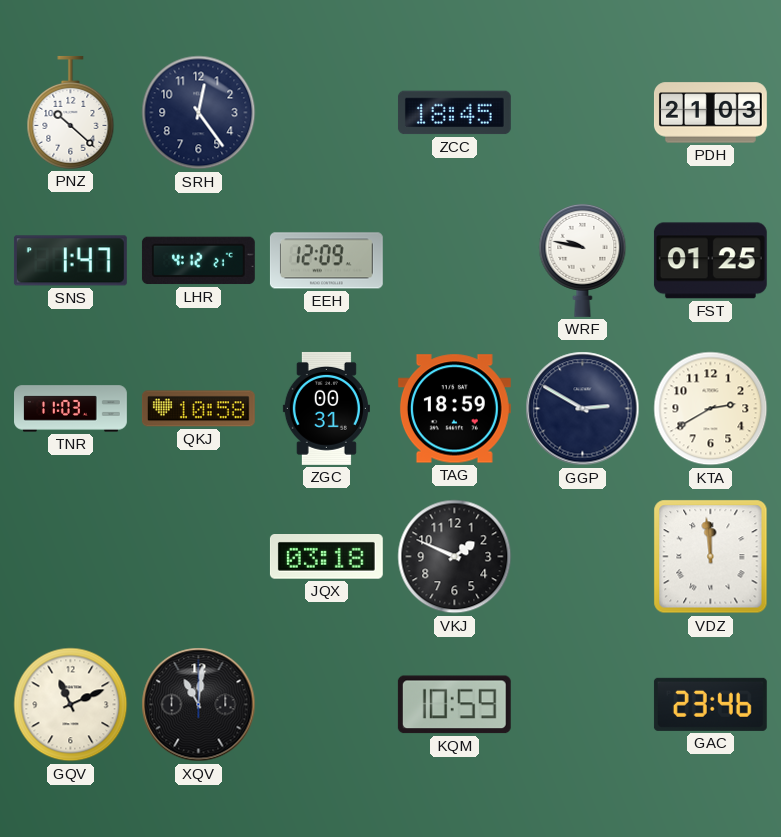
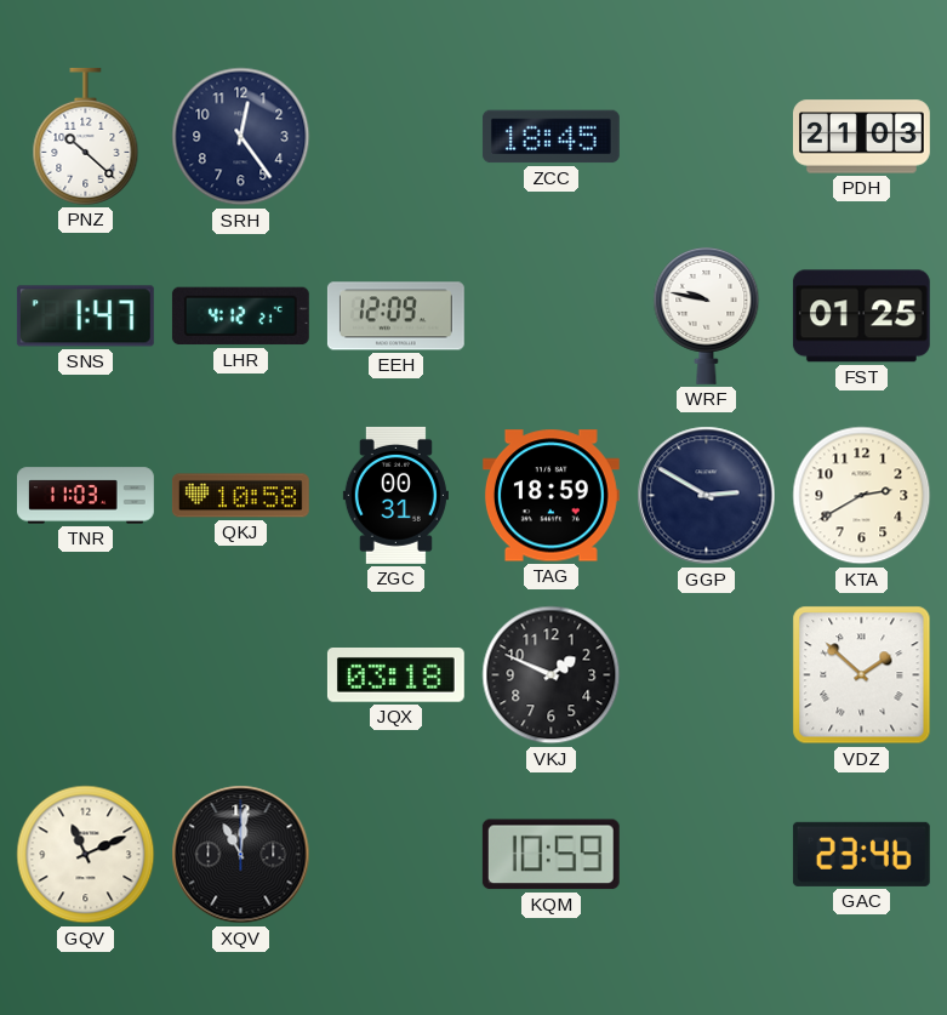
VDZ: 11:59 -> 1:52
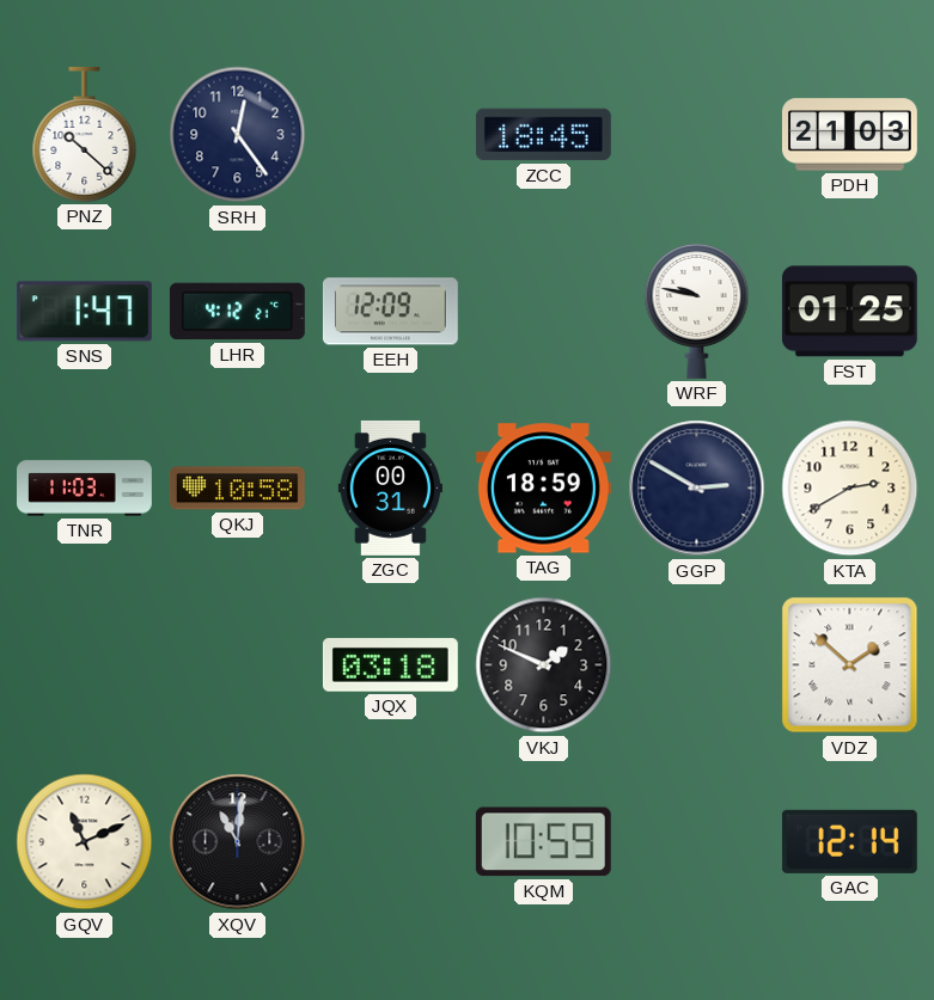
GAC: 23:46 -> 12:14
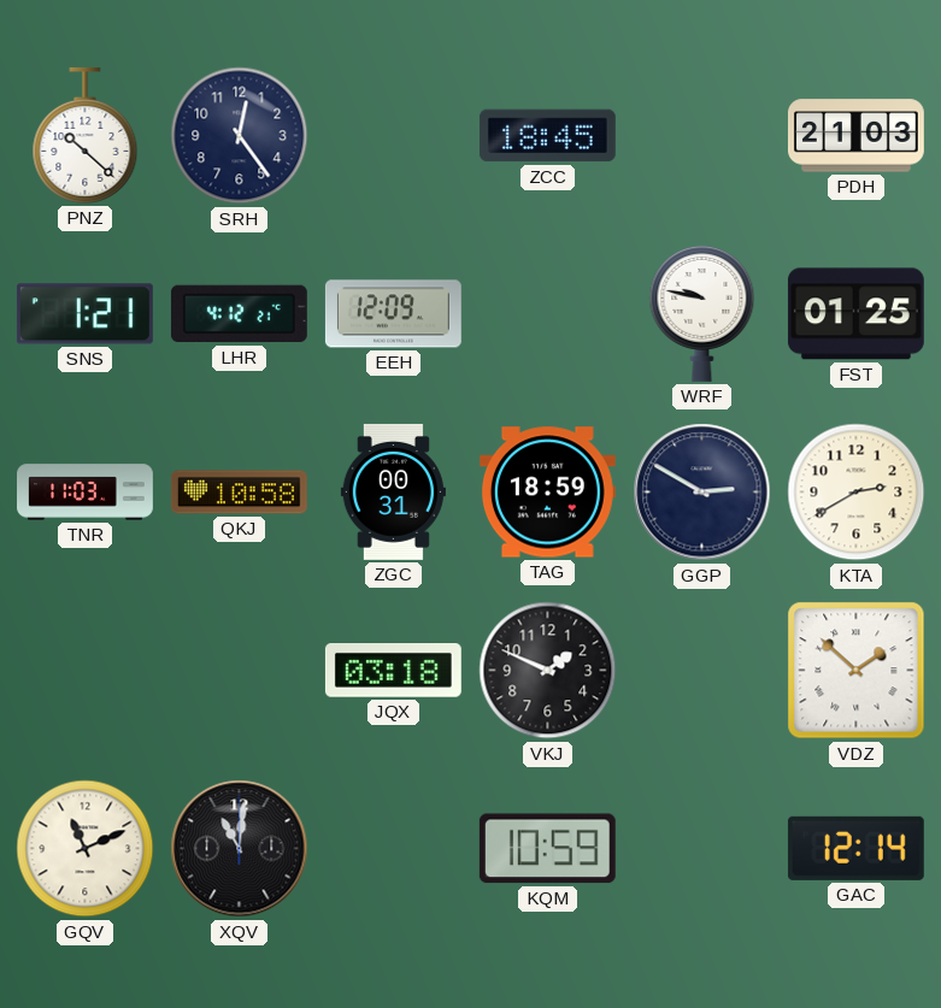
SNS: 1:47 -> 1:21
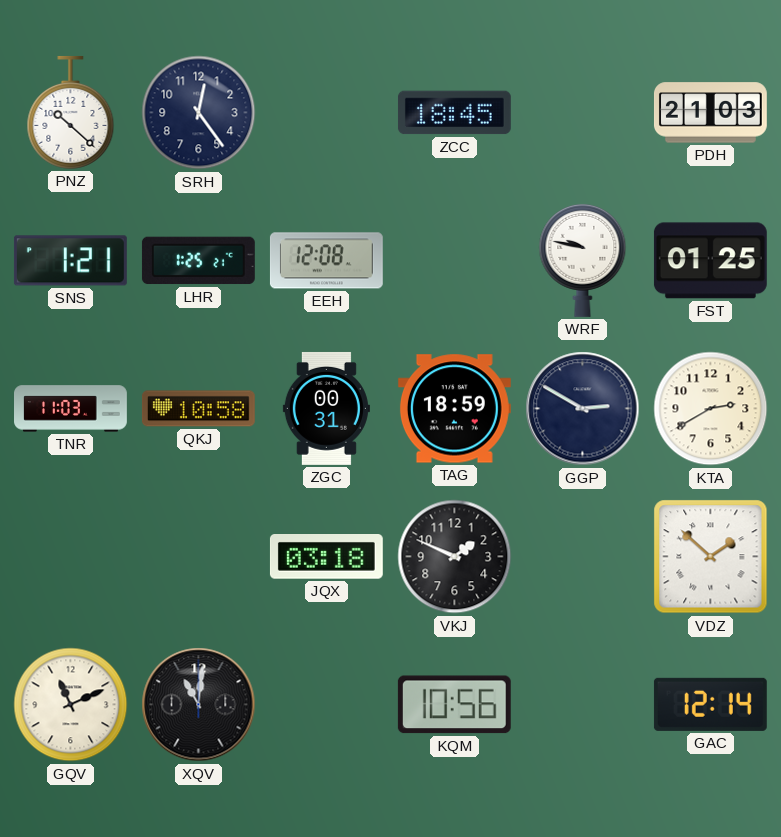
LHR: 4:12 -> 1:25
EEH: 12:09 -> 12:08
KQM: 10:59 -> 10:56
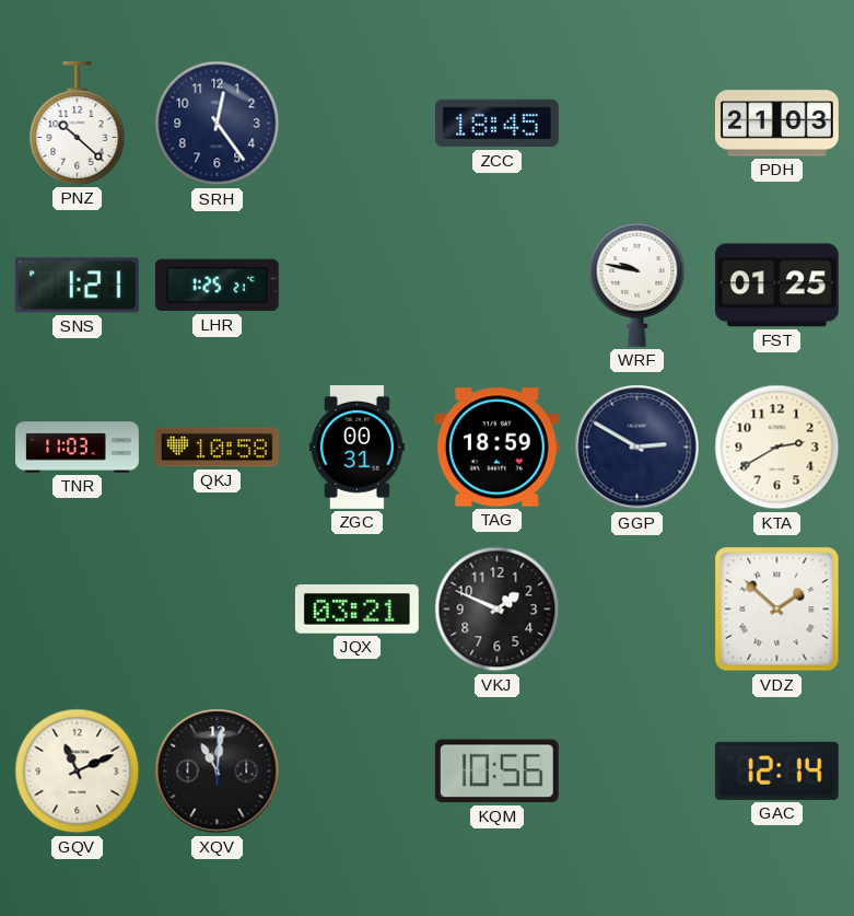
EEH: 12:08 -> none
JQX: 03:18 -> 03:21
